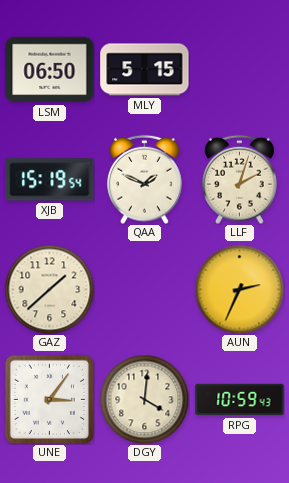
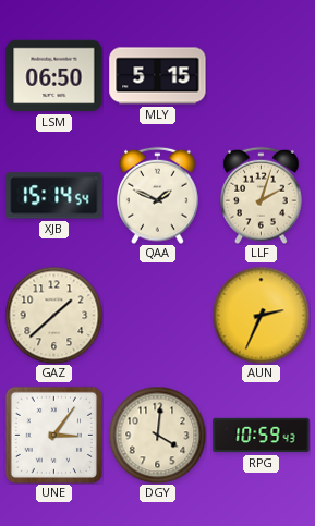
XJB: 15:19 -> 15:14
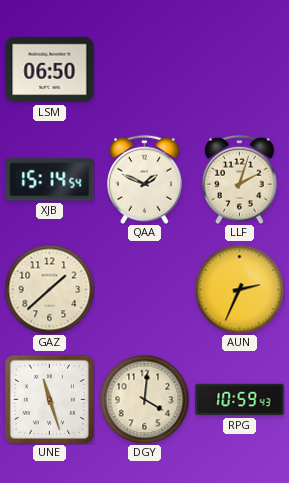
MLY: 5:15 -> none
UNE: 3:06 -> 11:27
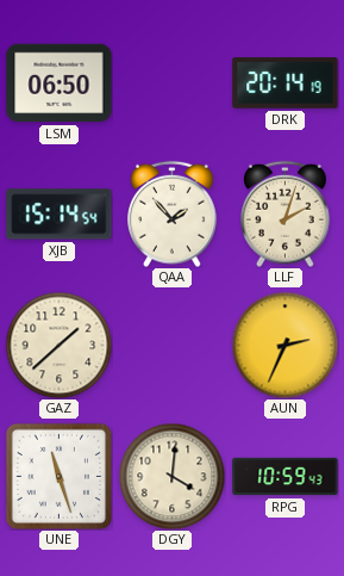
DRK: none -> 20:14
QAA: 1:49 -> 1:53
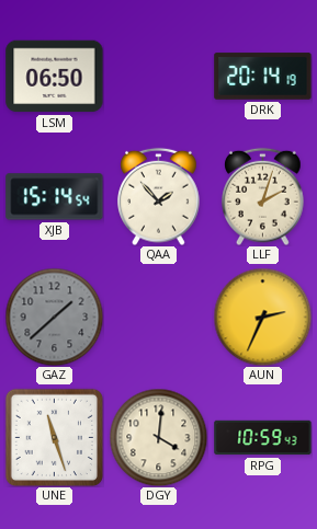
GAZ dial: cream -> grey
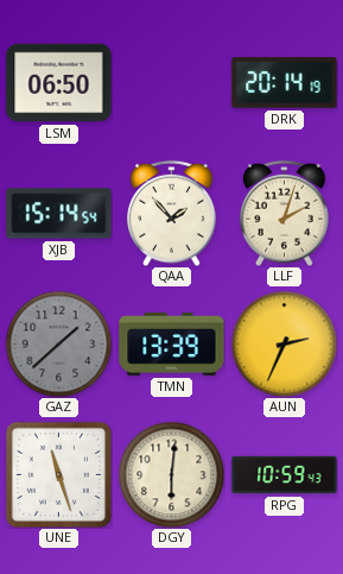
TMN: none -> 13:39
DGY: 4:01 -> 6:01
